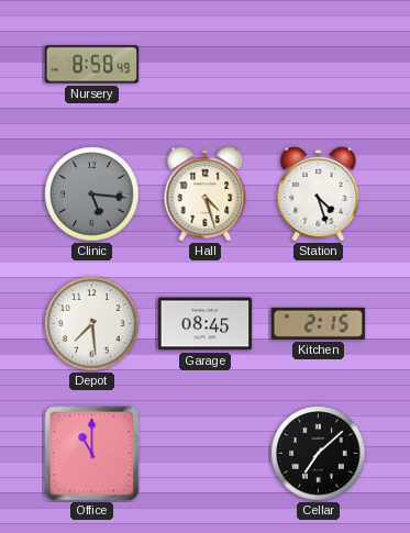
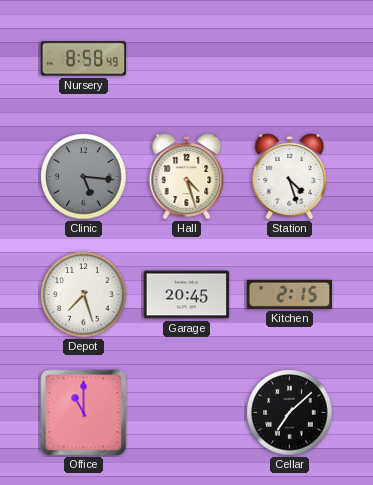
Depot: 7:29 -> 7:27
Garage: 08:45 -> 20:45
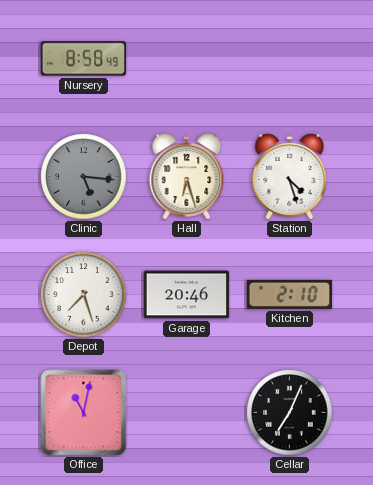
Hall: 4:27 -> 6:27
Garage: 20:45 -> 20:46
Kitchen: 2:15 -> 2:10
Office: 11:00 -> 11:02
Cellar: 7:08 -> 7:04
